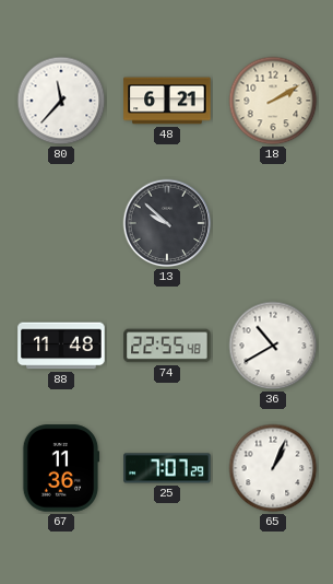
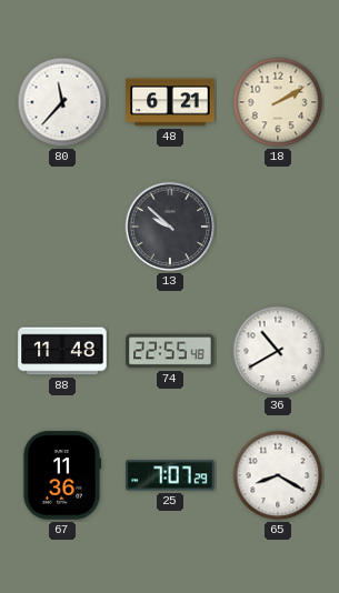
65: 1:04 -> 8:20
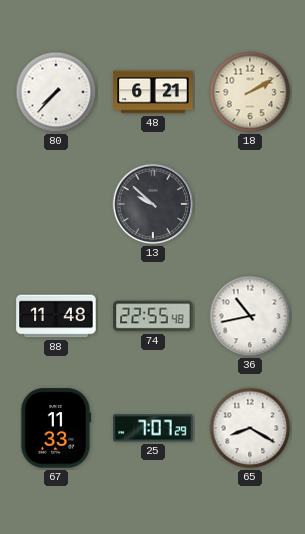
80: 11:37 -> 7:37
36: 10:40 -> 10:43
67: 11:36 -> 11:33
